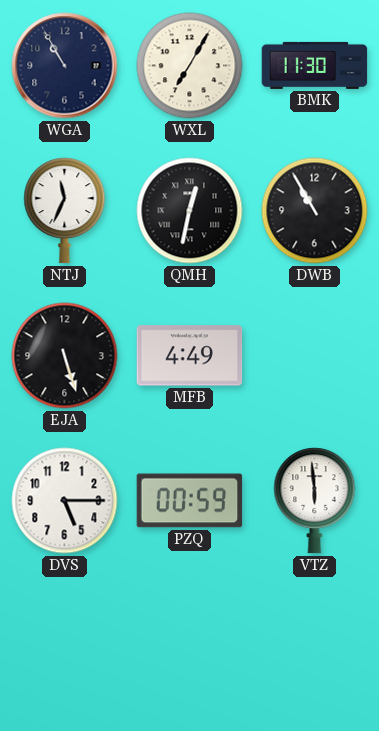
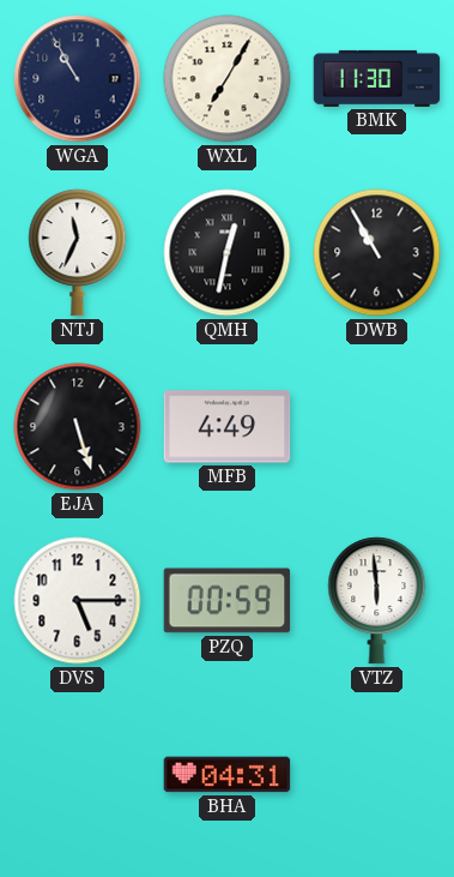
BHA: none -> 04:31
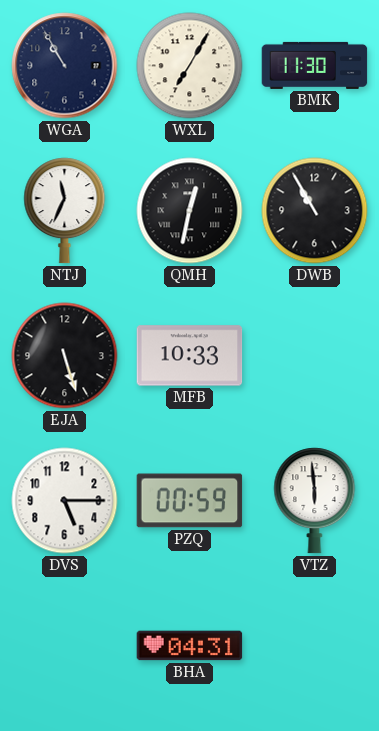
MFB: 4:49 -> 10:33
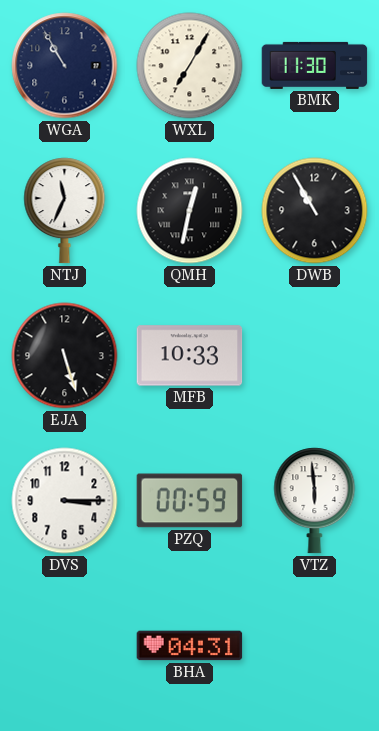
DVS: 5:15 -> 3:15
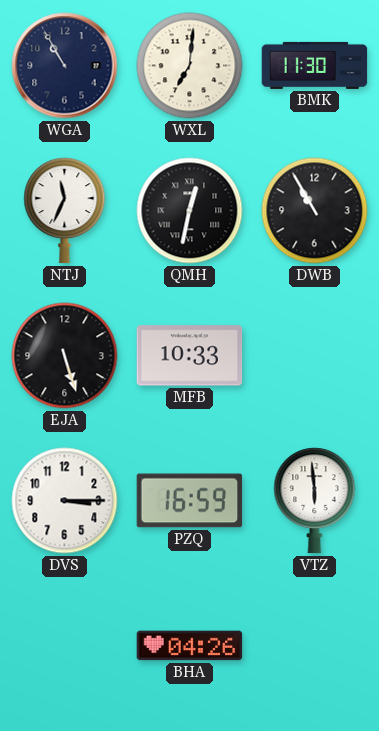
WXL: 7:05 -> 7:01
PZQ: 00:59 -> 16:59
BHA: 04:31 -> 04:26
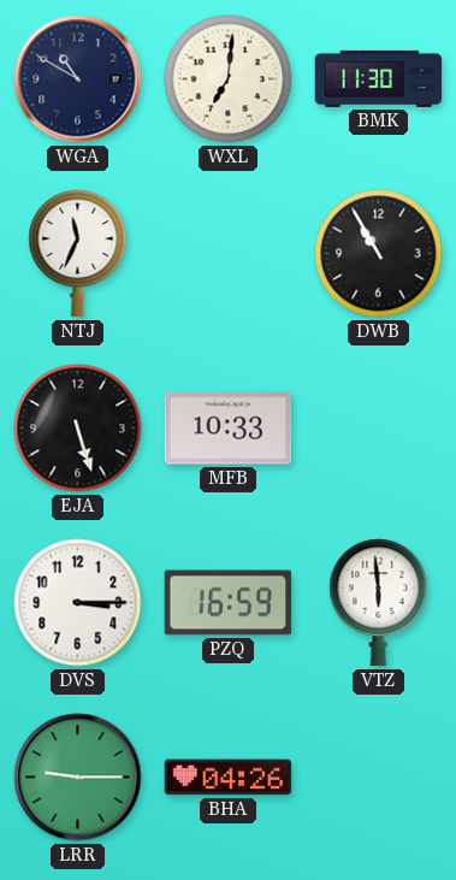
WGA: 10:55 -> 10:50
QMH: 12:32 -> none
LRR: none -> 9:15
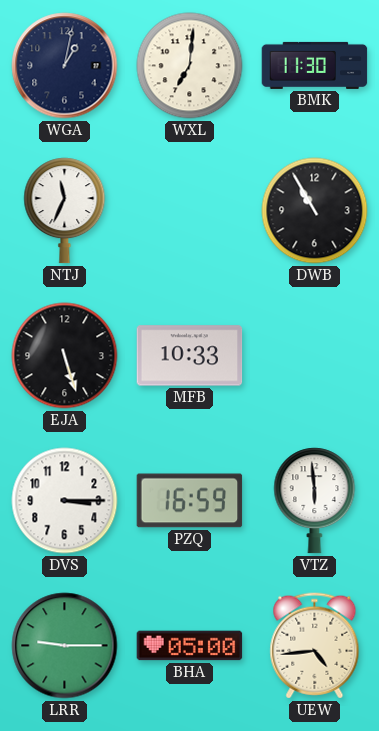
WGA: 10:50 -> 1:02
BHA: 04:26 -> 05:00
UEW: none -> 4:44
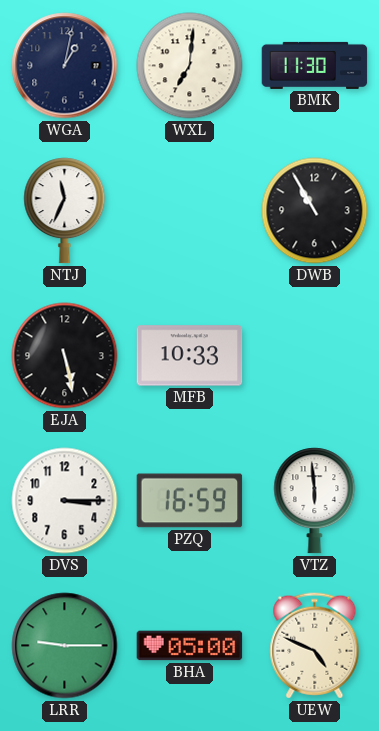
EJA: 5:27 -> 5:28
UEW: 4:44 -> 4:49
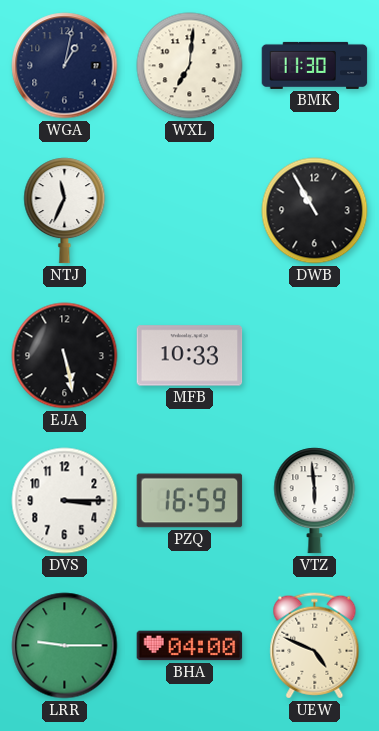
BHA: 05:00 -> 04:00
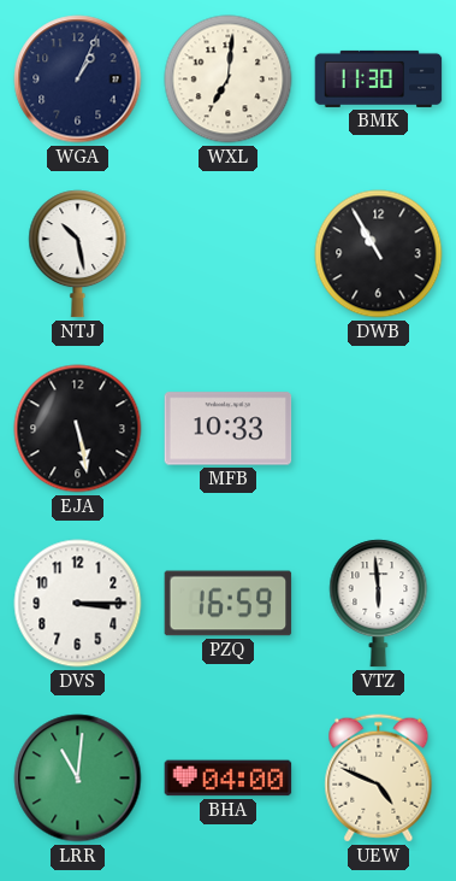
WGA: 1:02 -> 1:04
NTJ: 11:34 -> 10:28
LRR: 9:15 -> 11:01
